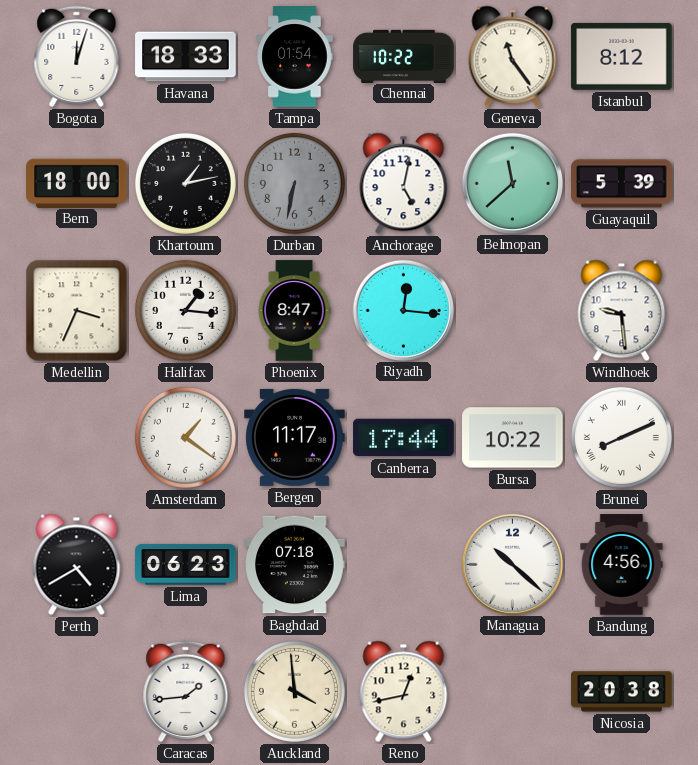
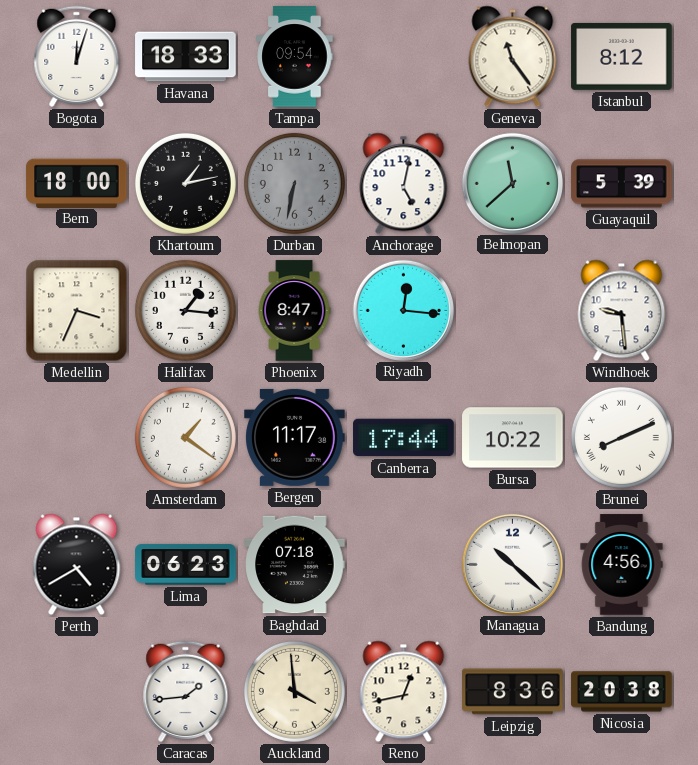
Tampa: 01:54 -> 09:54
Chennai: 10:22 -> none
Leipzig: none -> 8:36
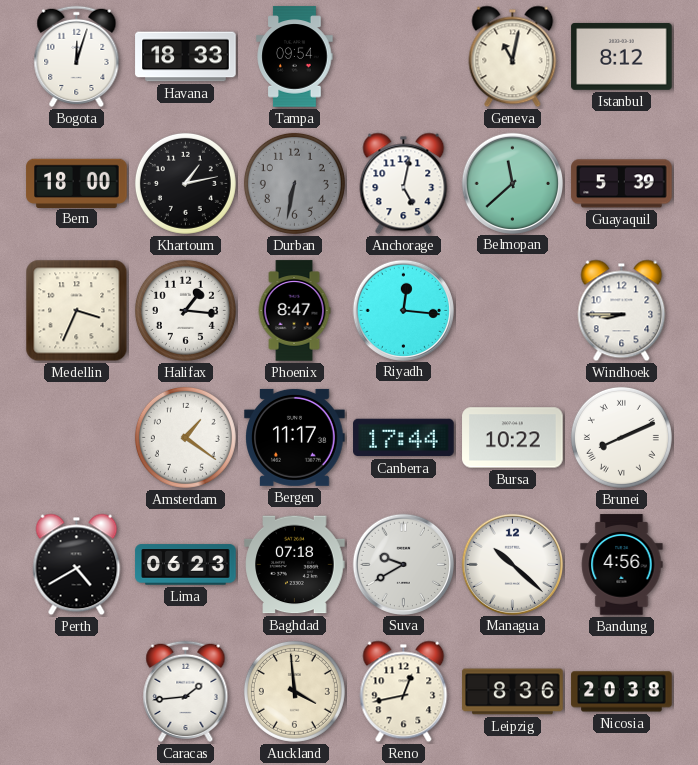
Geneva: 11:24 -> 11:02
Windhoek: 9:29 -> 8:45
Suva: none -> 9:40
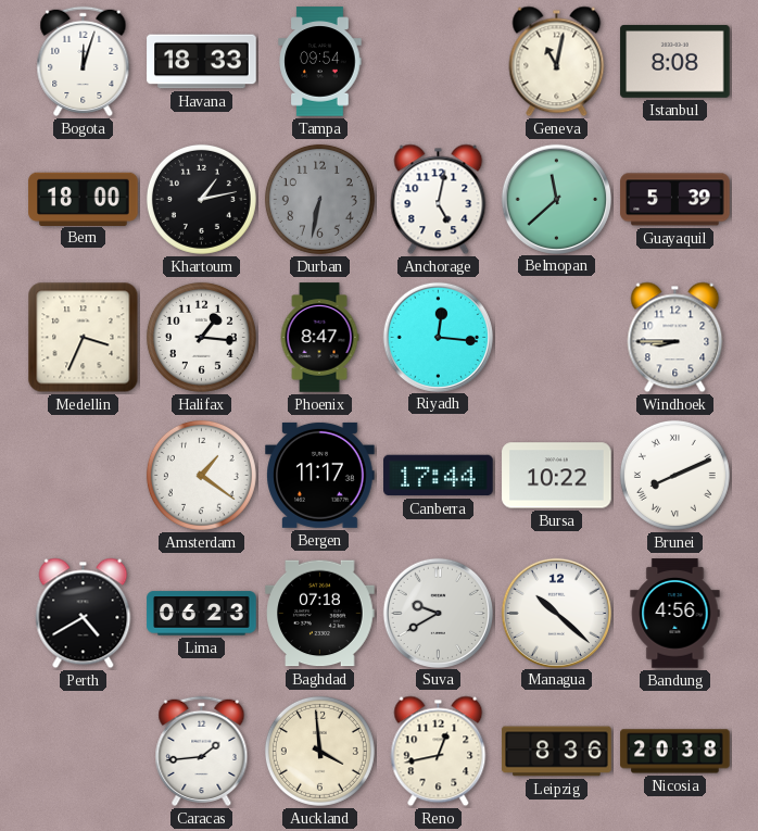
Istanbul: 8:12 -> 8:08
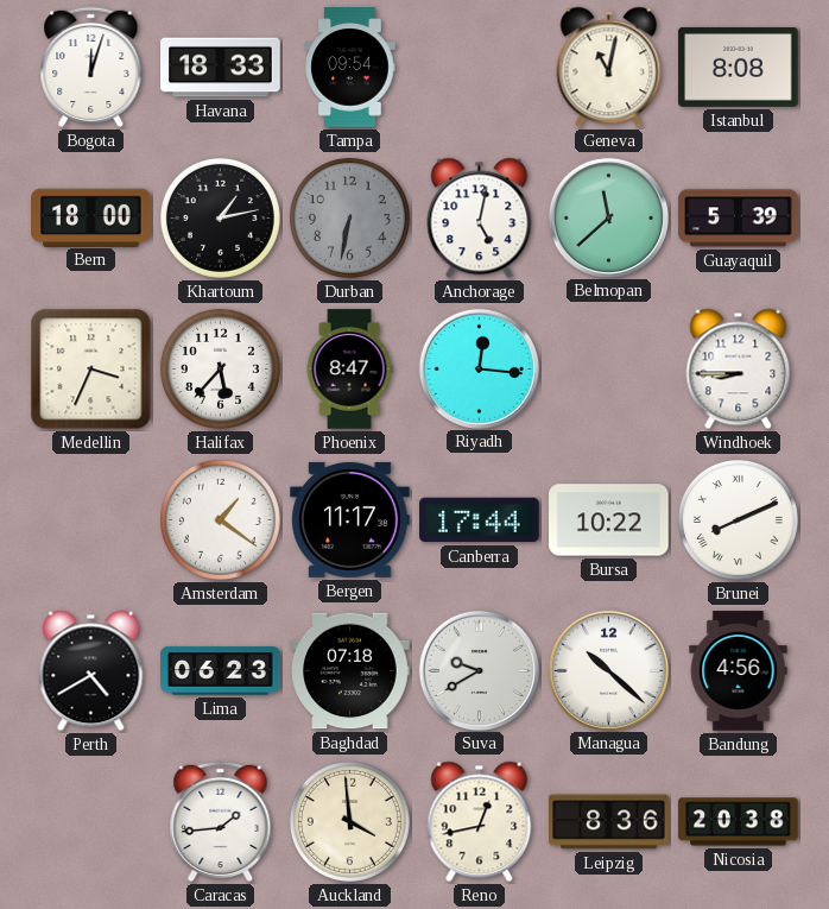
Halifax: 1:16 -> 5:37
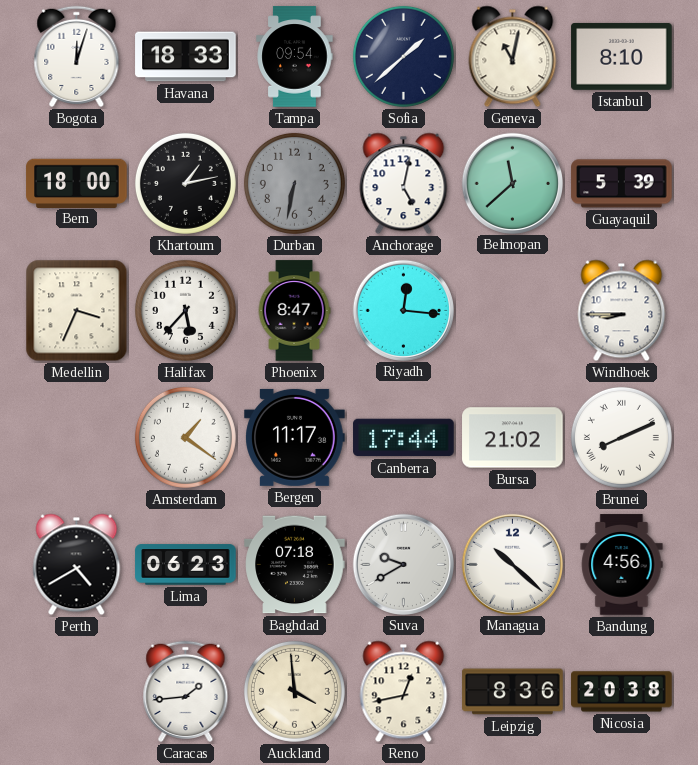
Sofia: none -> 1:38
Istanbul: 8:08 -> 8:10
Bursa: 10:22 -> 21:02
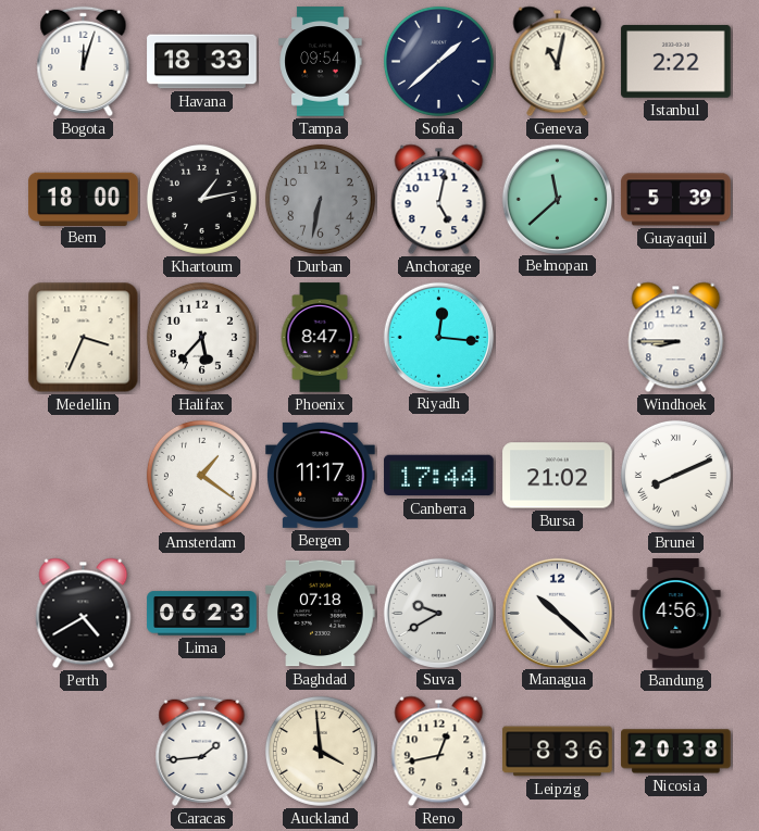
Istanbul: 8:10 -> 2:22
